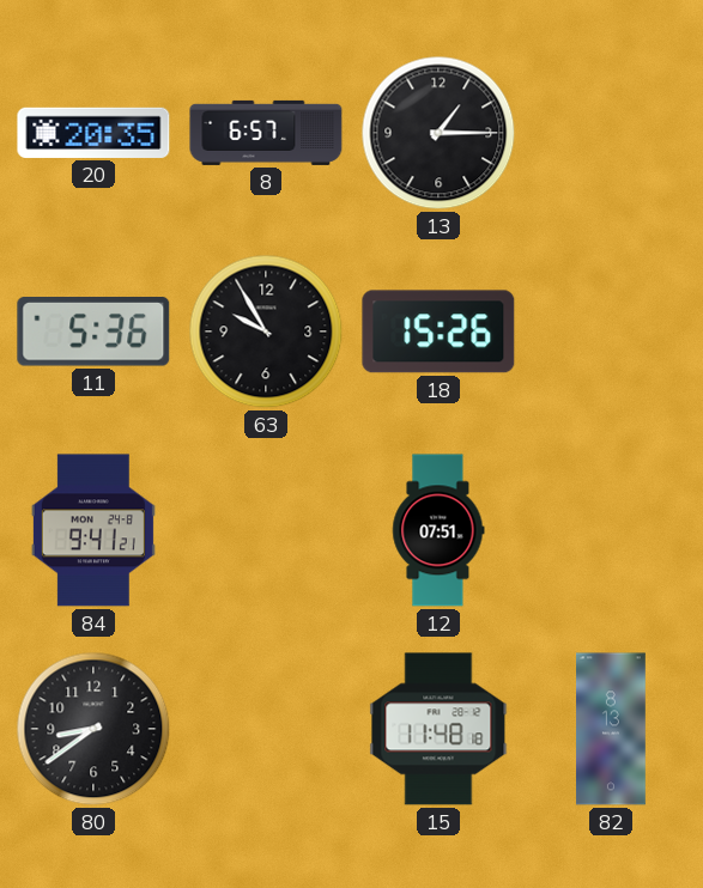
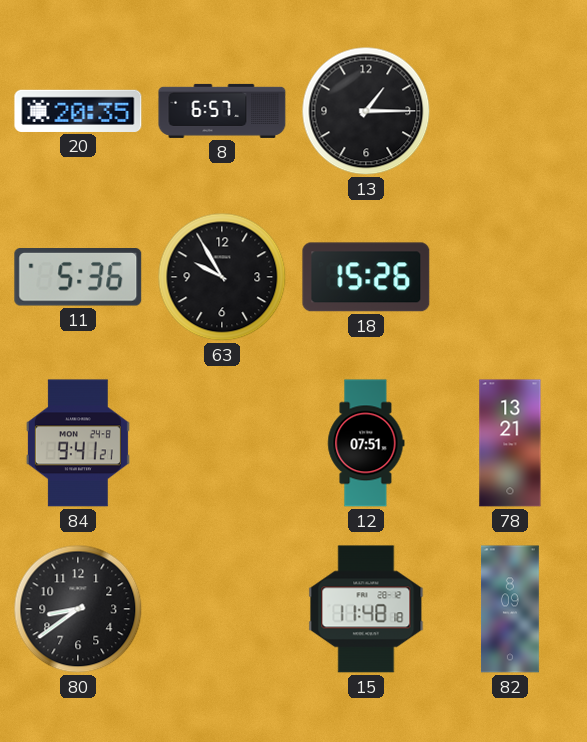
78: none -> 13:21
82: 8:13 -> 8:09
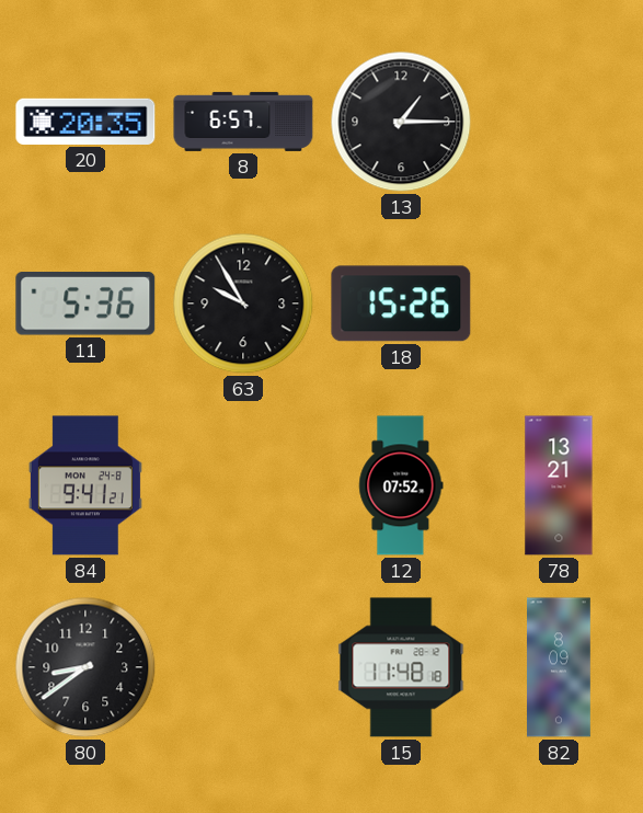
12: 07:51 -> 07:52
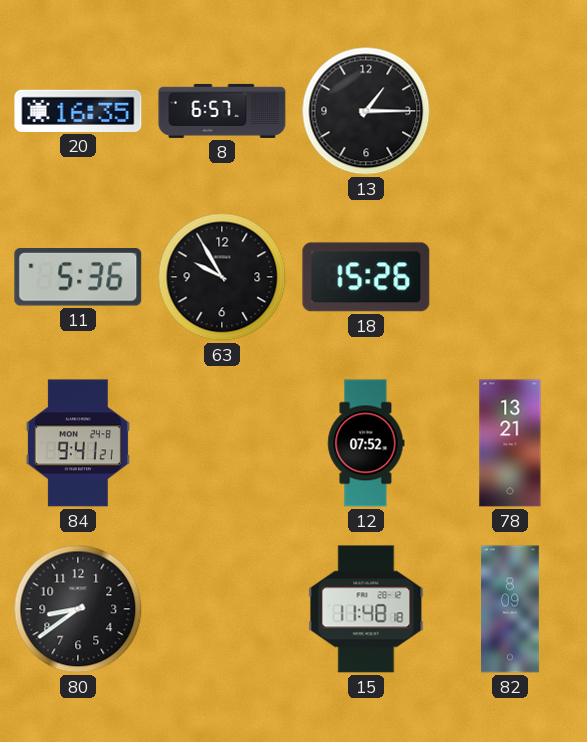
20: 20:35 -> 16:35
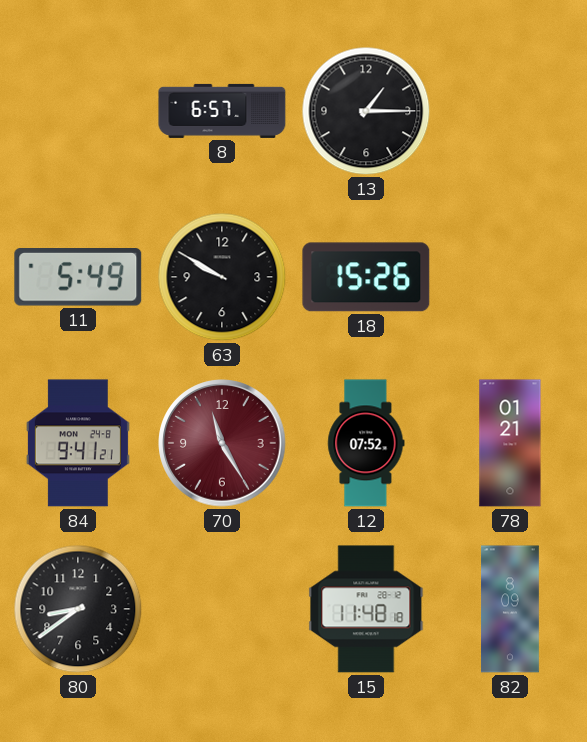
20: 16:35 -> none
11: 5:36 -> 5:49
63: 9:55 -> 9:50
70: none -> 11:25
78: 13:21 -> 01:21
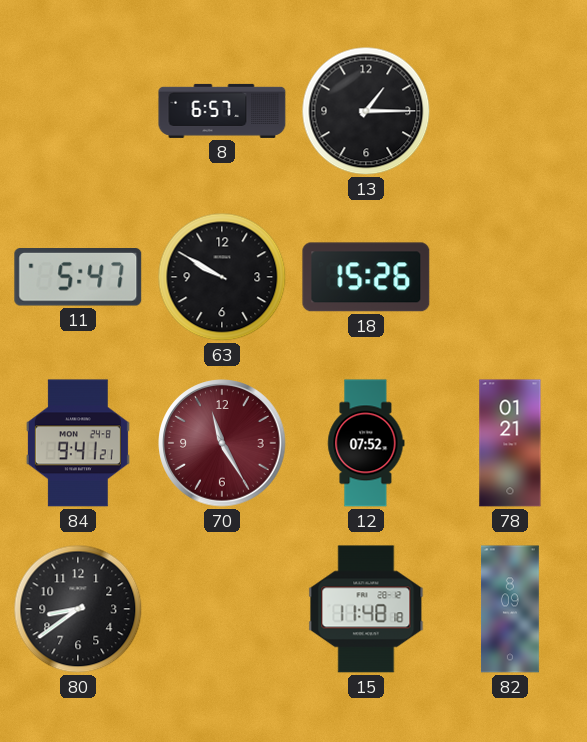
11: 5:49 -> 5:47
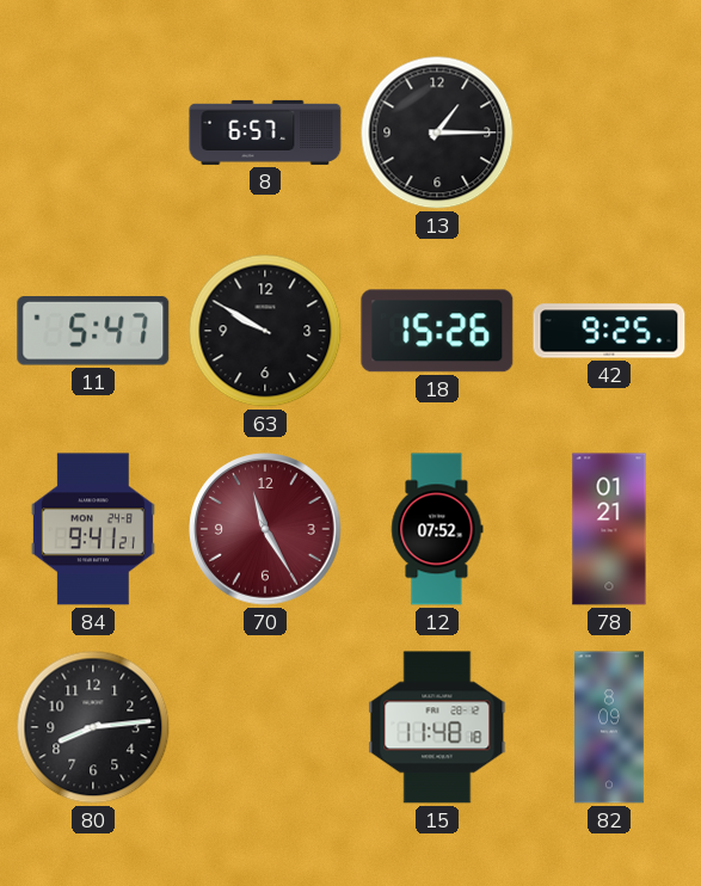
42: none -> 9:25
80: 8:39 -> 8:14
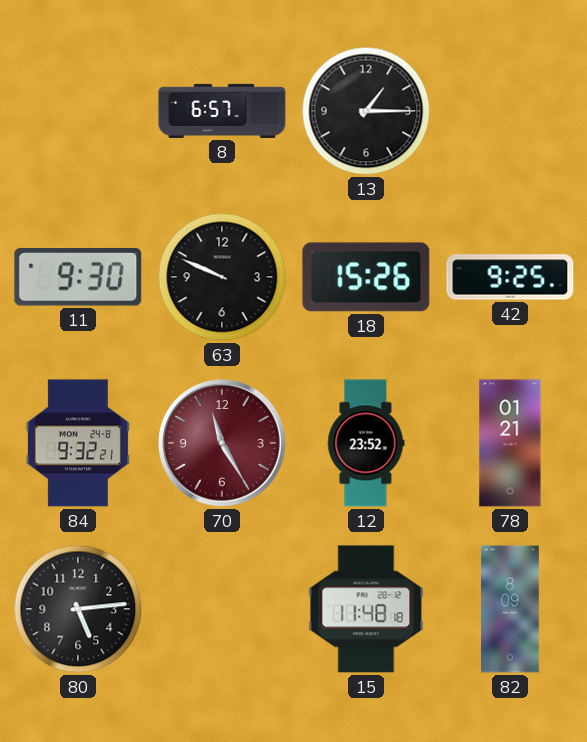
11: 5:47 -> 9:30
63: 9:50 -> 9:49
84: 9:41 -> 9:32
12: 07:52 -> 23:52
80: 8:14 -> 5:14
